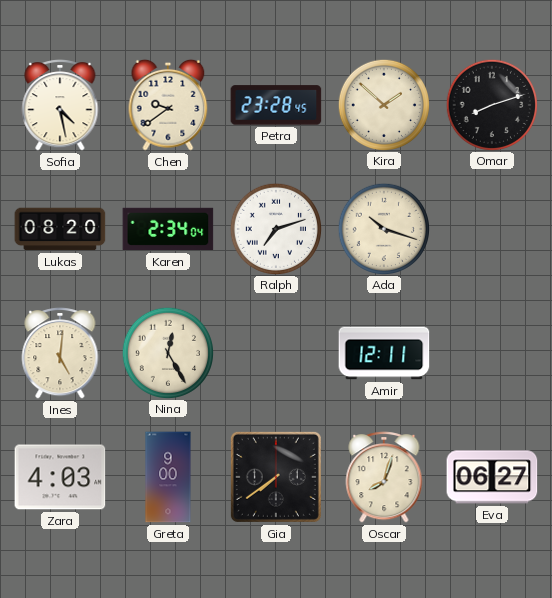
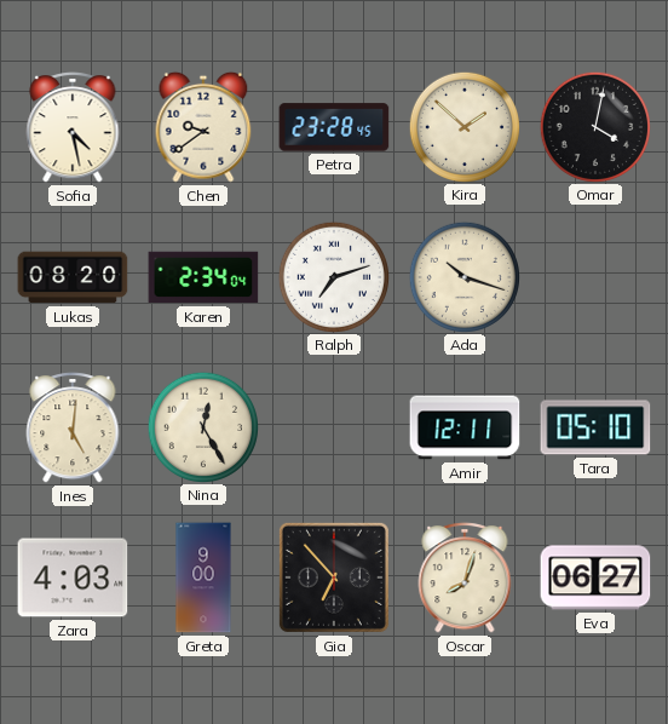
Omar: 8:12 -> 4:02
Tara: none -> 05:10
Gia: 7:39 -> 6:53
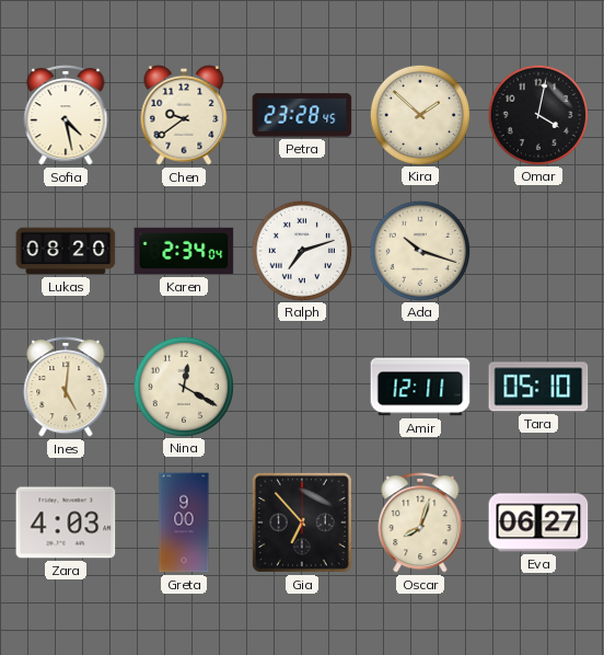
Nina: 12:25 -> 12:20
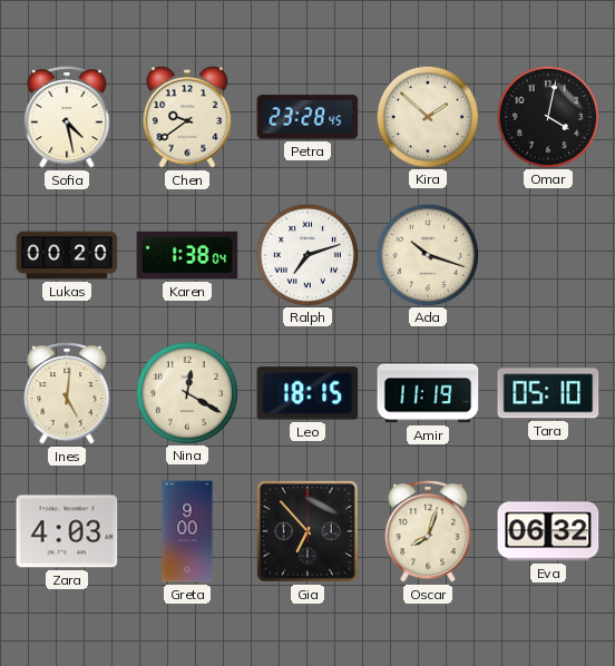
Lukas: 08:20 -> 00:20
Karen: 2:34 -> 1:38
Leo: none -> 18:15
Amir: 12:11 -> 11:19
Eva: 06:27 -> 06:32
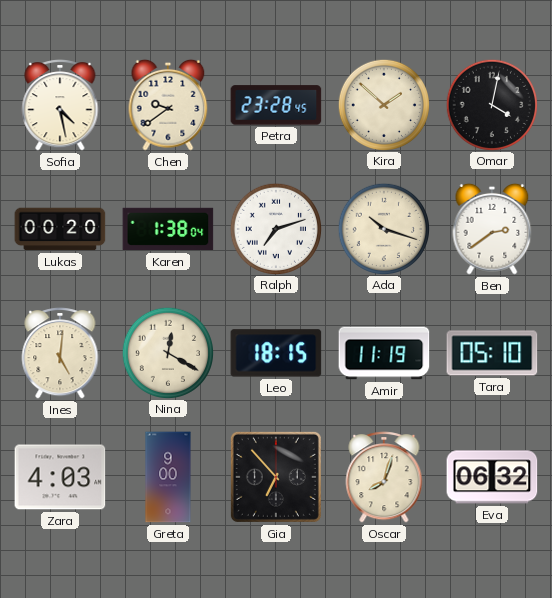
Ben: none -> 2:39
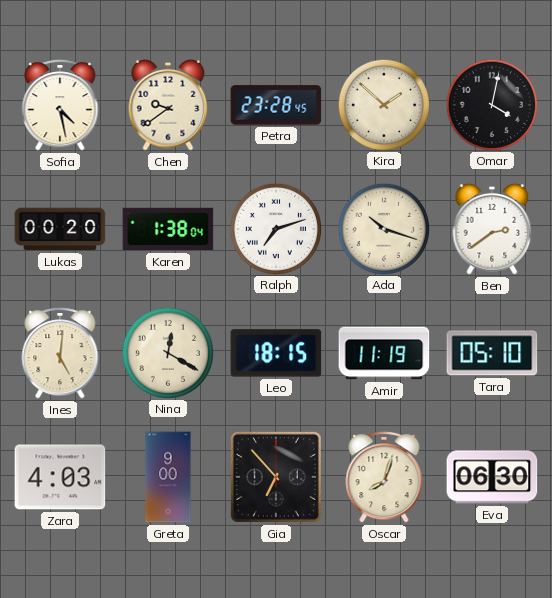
Eva: 06:32 -> 06:30
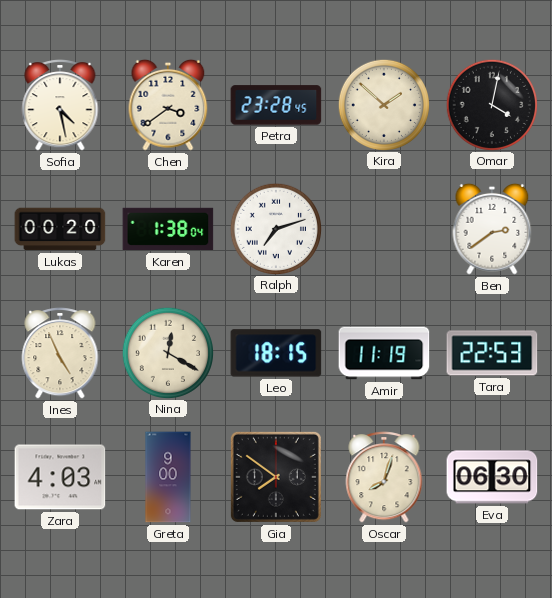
Chen: 9:39 -> 3:39
Ada: 10:18 -> none
Ines: 5:01 -> 4:56
Tara: 05:10 -> 22:53
Gia: 6:53 -> 7:51
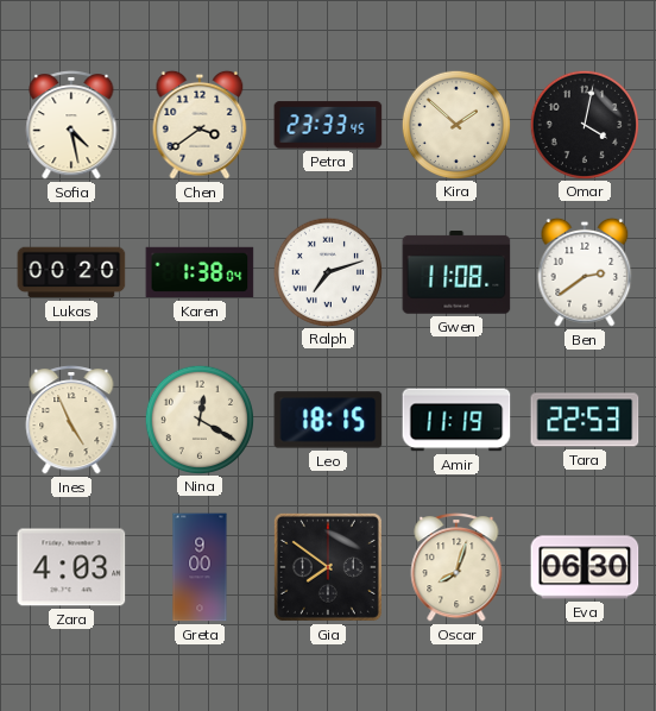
Petra: 23:28 -> 23:33
Gwen: none -> 11:08
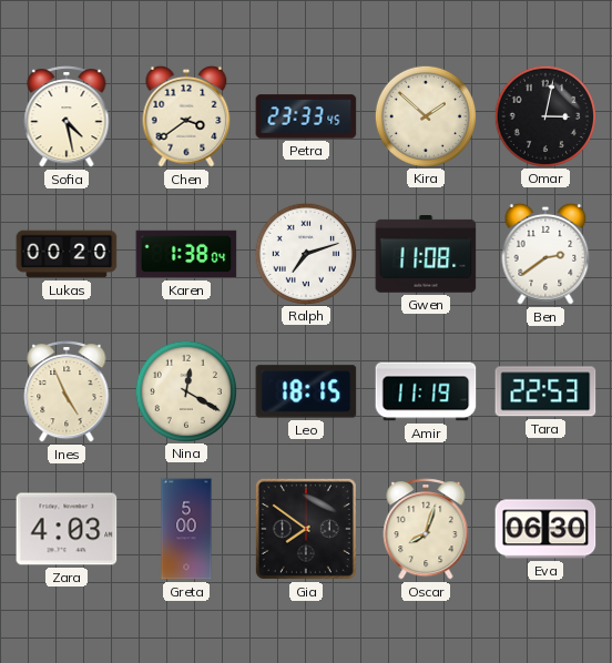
Omar: 4:02 -> 3:02
Greta: 9:00 -> 5:00
